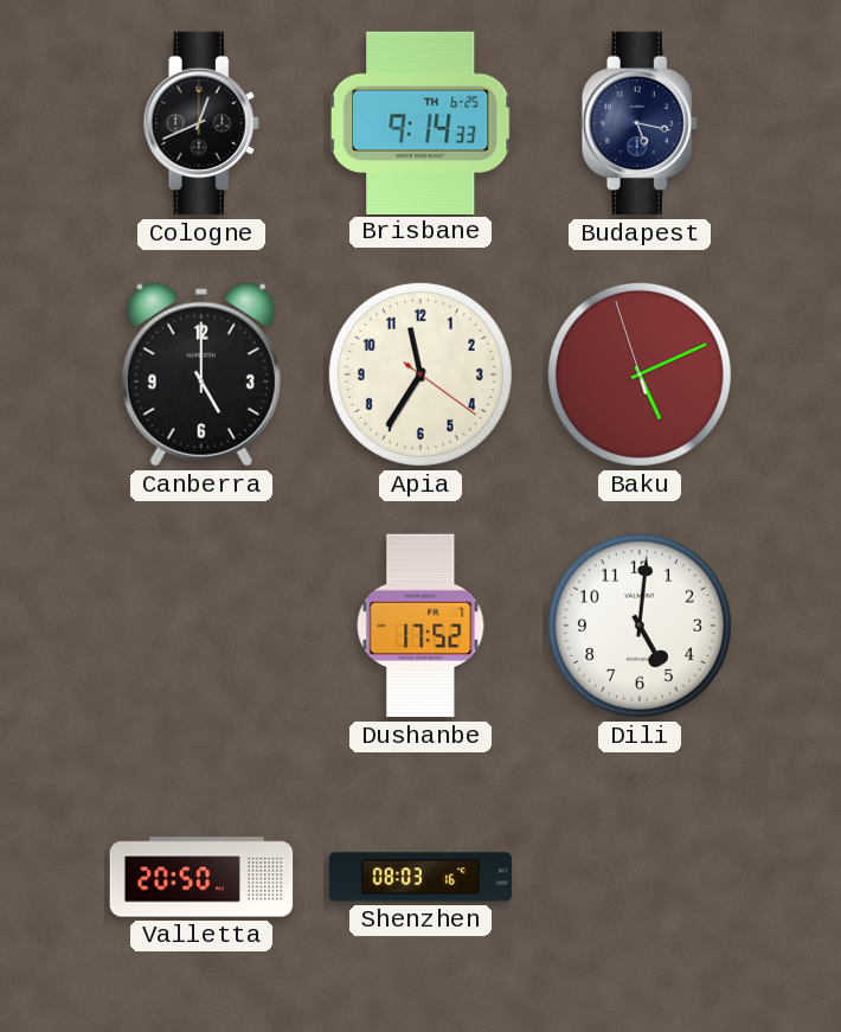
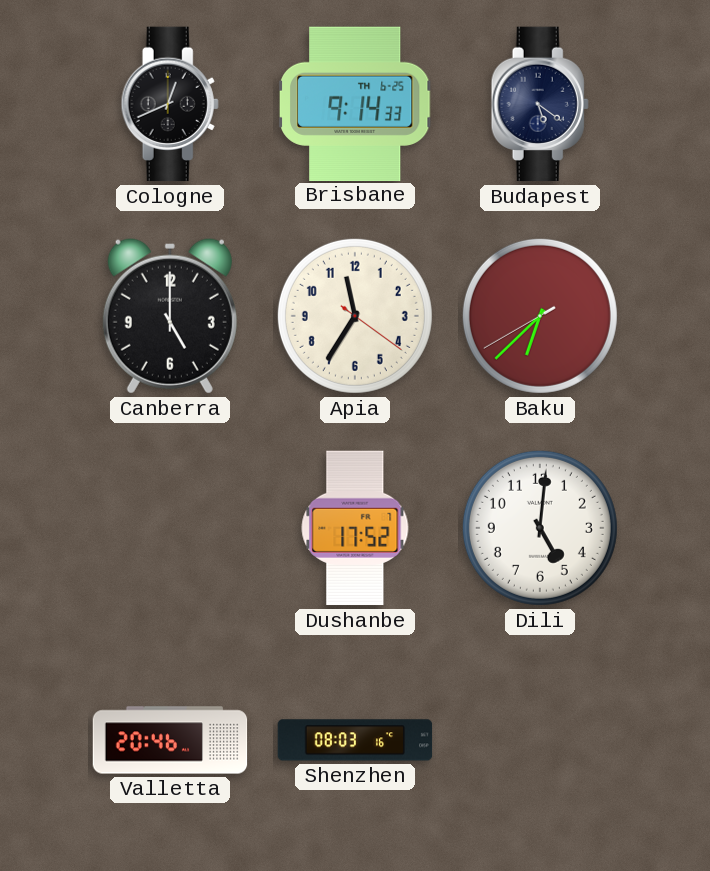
Budapest: 5:17 -> 5:21
Baku: 5:10 -> 6:37
Valletta: 20:50 -> 20:46
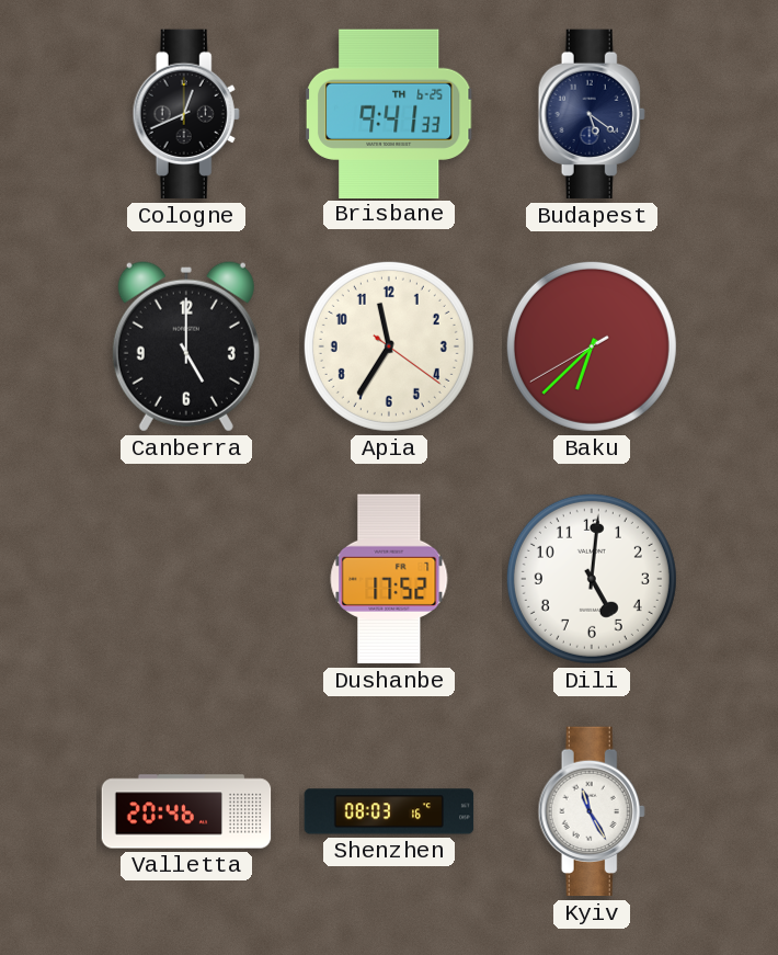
Brisbane: 9:14 -> 9:41
Kyiv: none -> 11:25
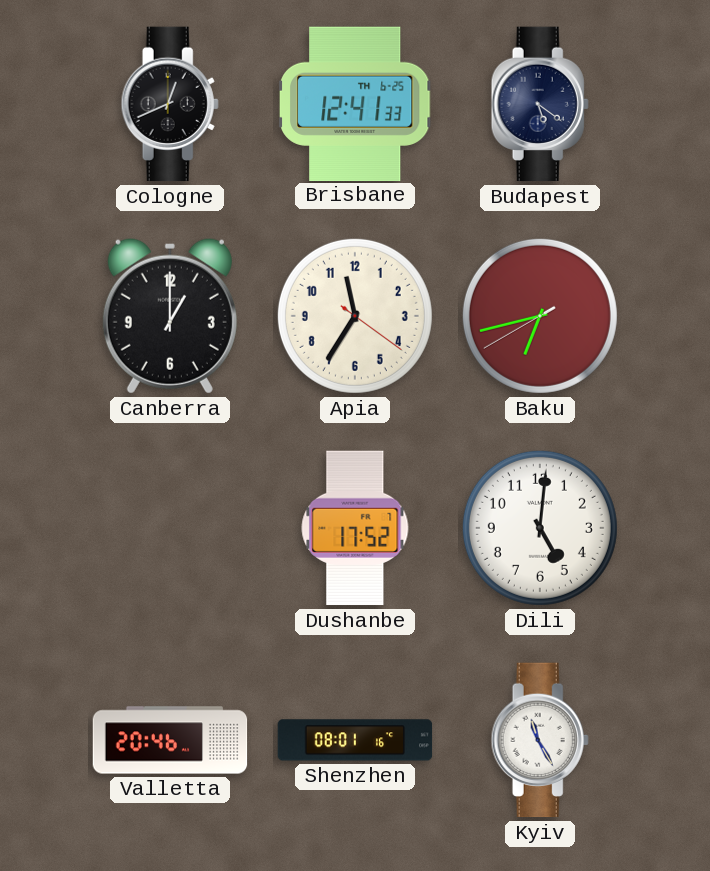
Brisbane: 9:41 -> 12:41
Canberra: 5:00 -> 1:00
Baku: 6:37 -> 6:42
Shenzhen: 08:03 -> 08:01
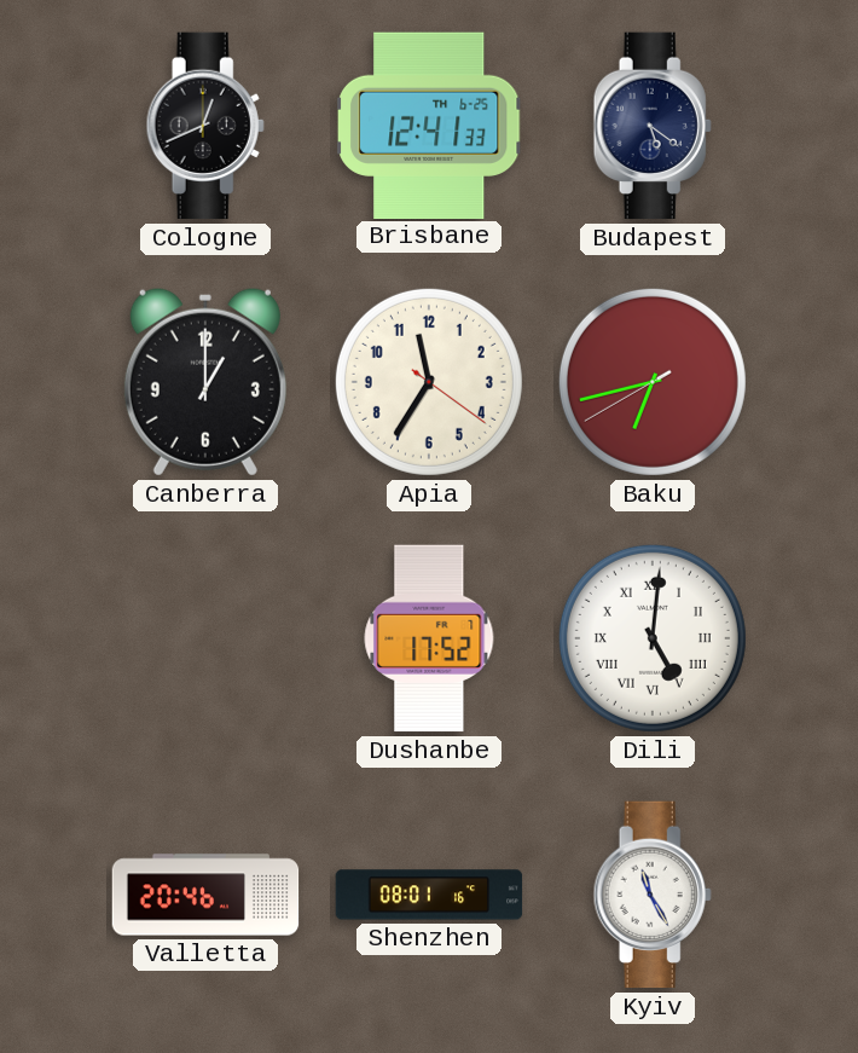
Dili numerals: Arabic -> Roman
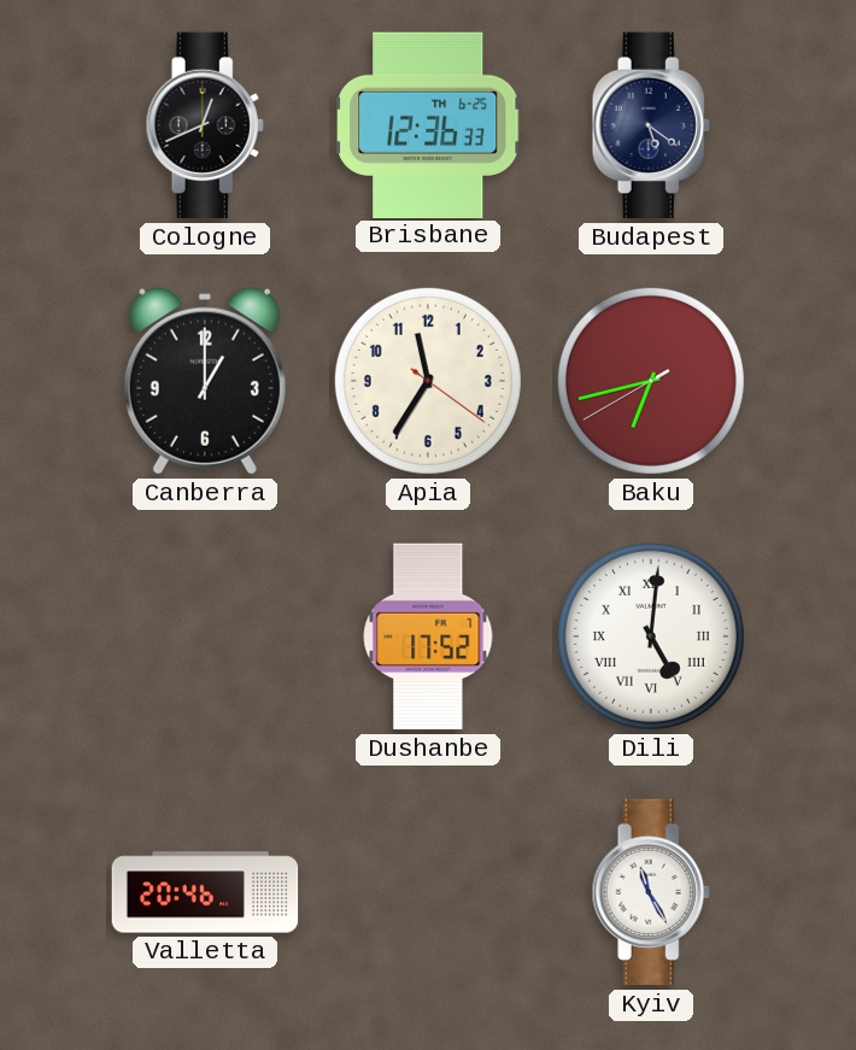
Brisbane: 12:41 -> 12:36
Shenzhen: 08:01 -> none
